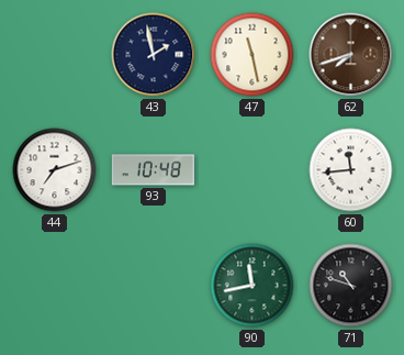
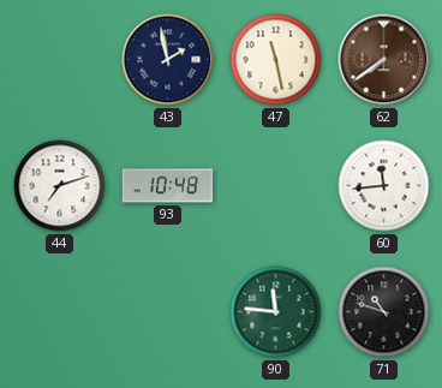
62: 7:42 -> 7:39
90: 11:43 -> 11:46
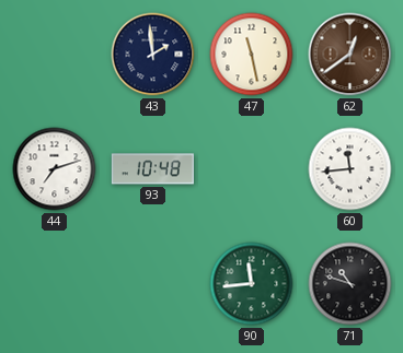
43: 1:58 -> 1:59
62: 7:39 -> 12:39
90: 11:46 -> 11:44
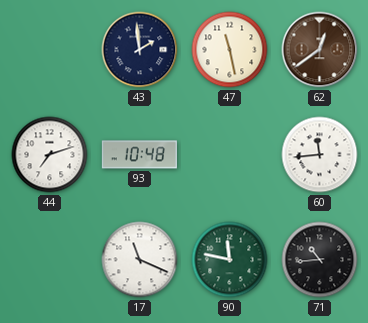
17: none -> 11:19
90: 11:44 -> 11:47
71: 10:48 -> 10:44
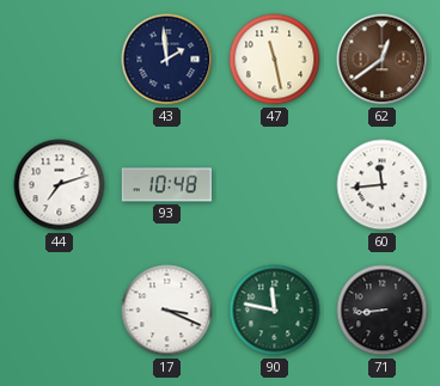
17: 11:19 -> 3:19
71: 10:44 -> 8:44
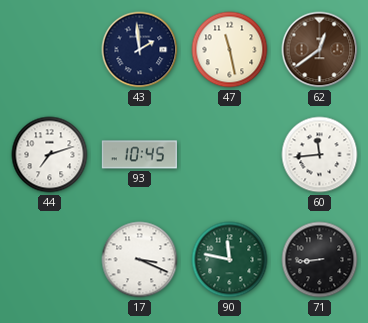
93: 10:48 -> 10:45
